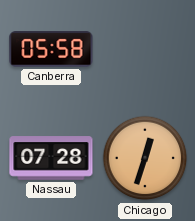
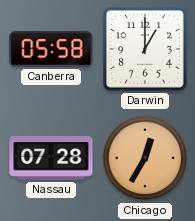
Darwin: none -> 1:00
Chicago: 12:33 -> 12:35
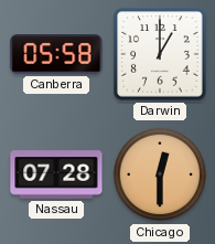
Chicago: 12:35 -> 12:30
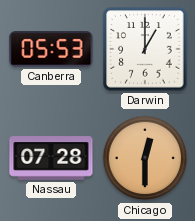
Canberra: 05:58 -> 05:53
